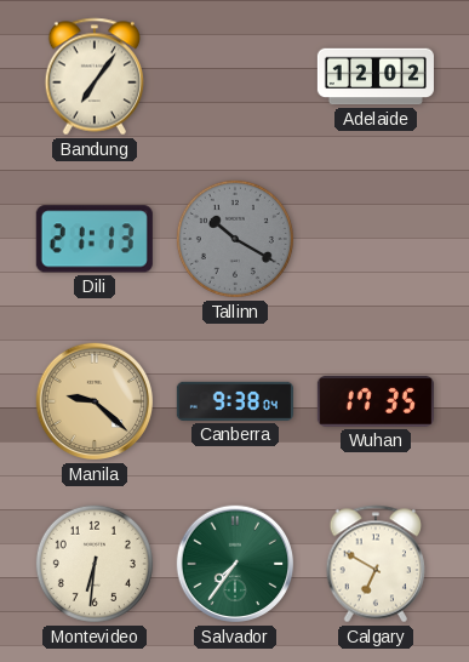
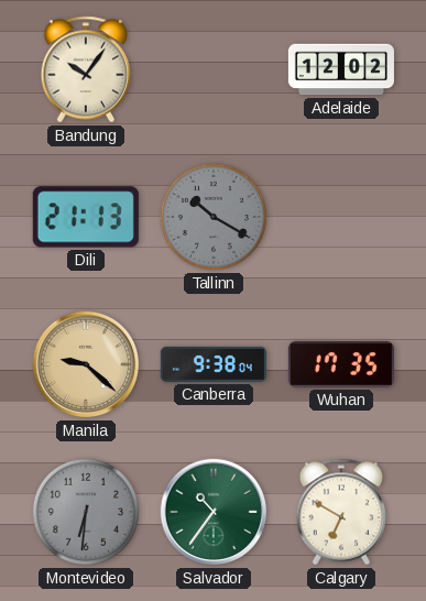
Bandung: 7:06 -> 10:06
Montevideo dial: cream -> grey
Salvador: 7:36 -> 10:36
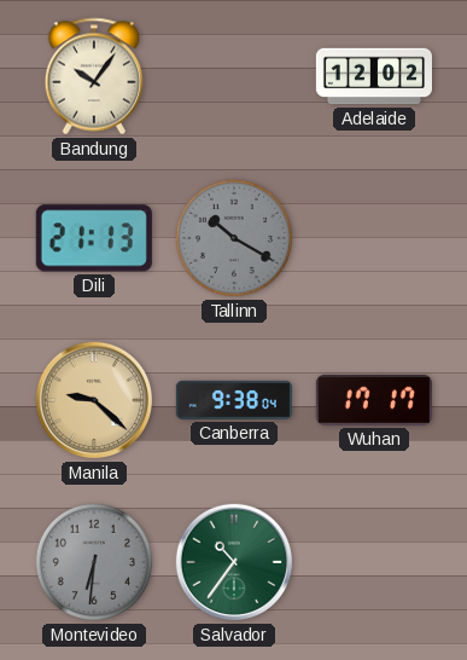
Wuhan: 17:35 -> 17:17
Calgary: 6:50 -> none
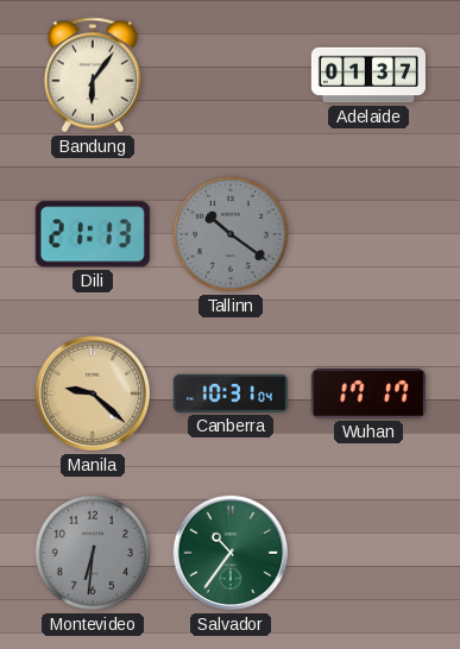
Bandung: 10:06 -> 6:06
Adelaide: 12:02 -> 01:37
Tallinn: 10:20 -> 10:21
Canberra: 9:38 -> 10:31
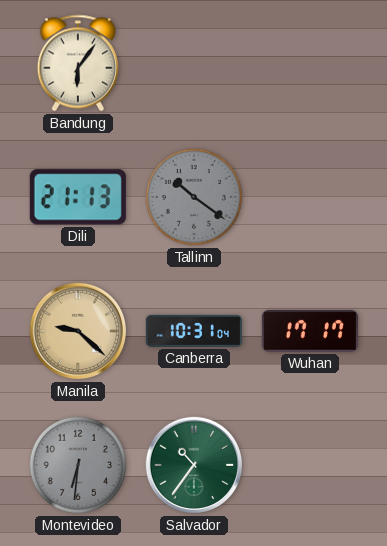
Adelaide: 01:37 -> none
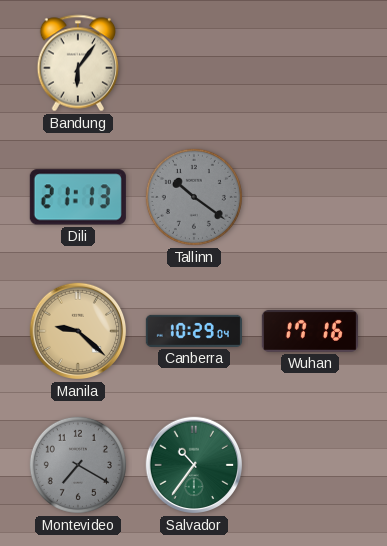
Canberra: 10:31 -> 10:29
Wuhan: 17:17 -> 17:16
Montevideo: 6:31 -> 7:20
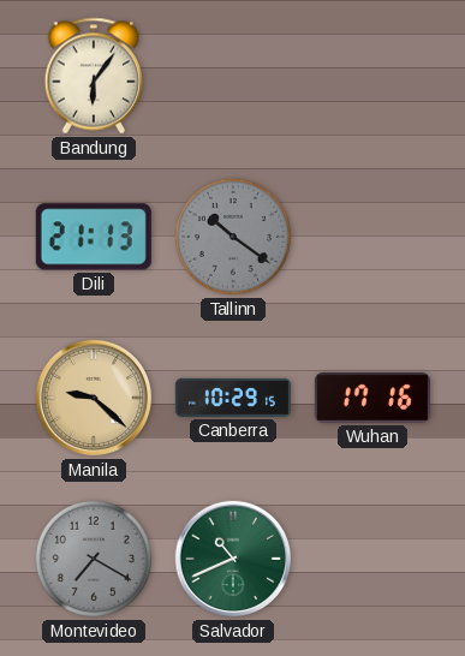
Canberra: 10:29:04 -> 10:29:15
Salvador: 10:36 -> 10:41
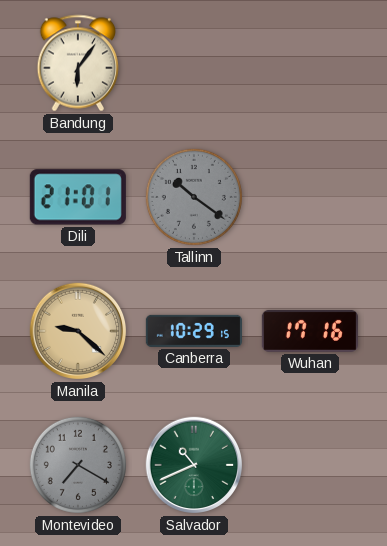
Dili: 21:13 -> 21:01
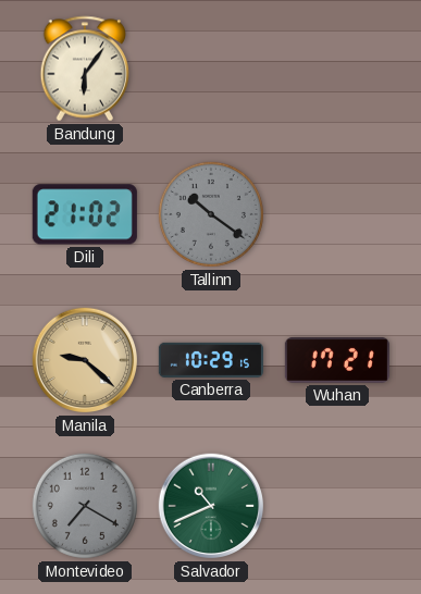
Dili: 21:01 -> 21:02
Wuhan: 17:16 -> 17:21
